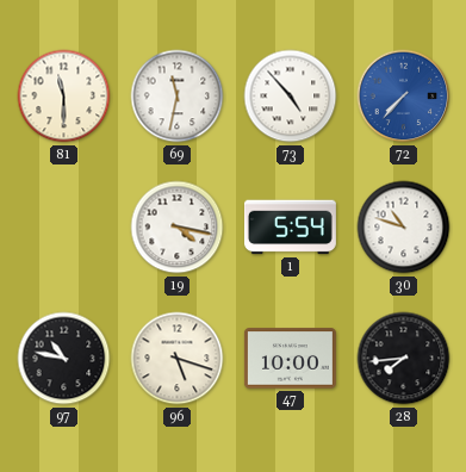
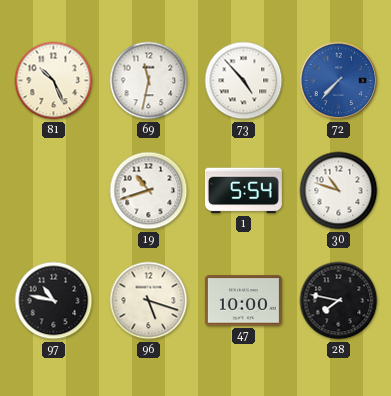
81: 11:30 -> 10:26
19: 4:17 -> 10:42
28: 7:44 -> 7:47
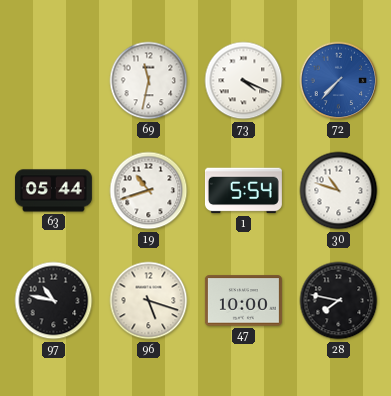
81: 10:26 -> none
73: 4:53 -> 4:19
63: none -> 05:44
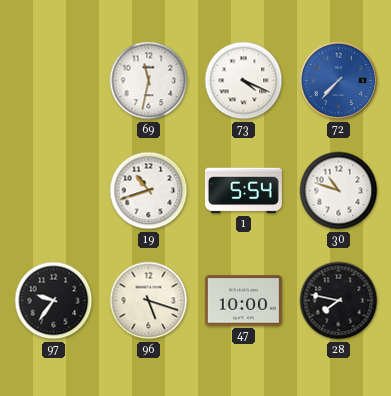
63: 05:44 -> none
97: 10:47 -> 9:36
